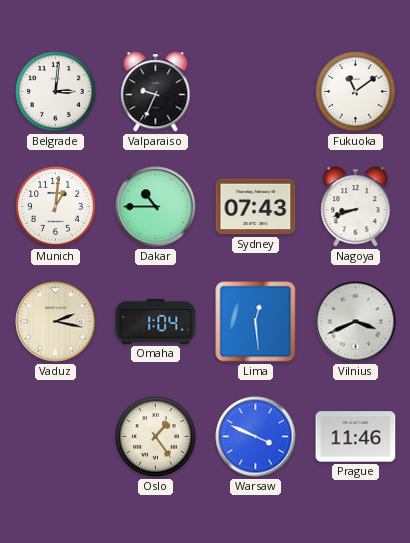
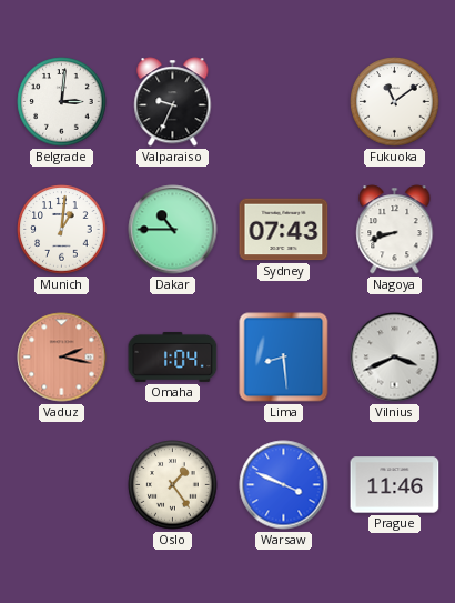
Vaduz dial: cream -> salmon
Lima: 12:29 -> 8:29
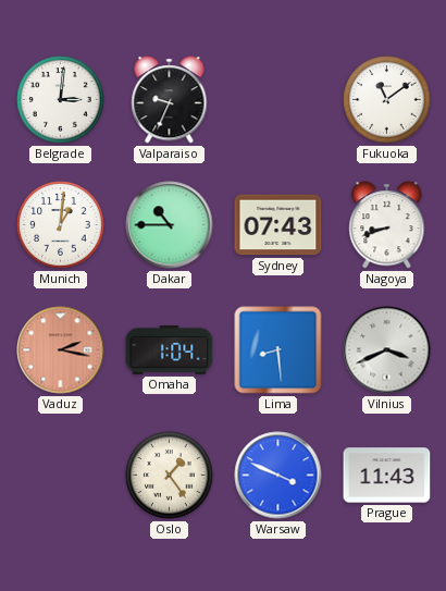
Prague: 11:46 -> 11:43
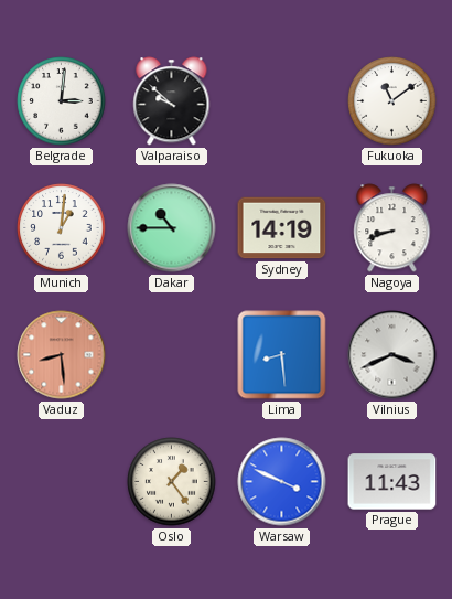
Valparaiso: 9:34 -> 9:52
Sydney: 07:43 -> 14:19
Vaduz: 2:17 -> 8:29
Omaha: 1:04 -> none
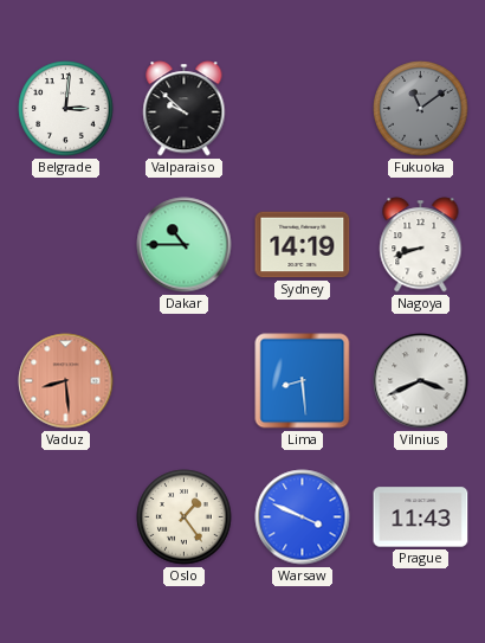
Fukuoka dial: white -> grey
Munich: 1:01 -> none
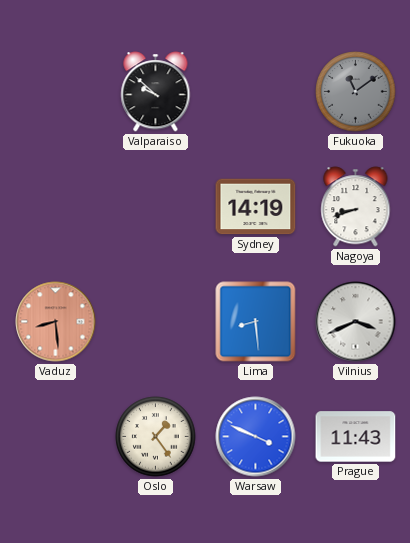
Belgrade: 3:01 -> none
Dakar: 10:45 -> none
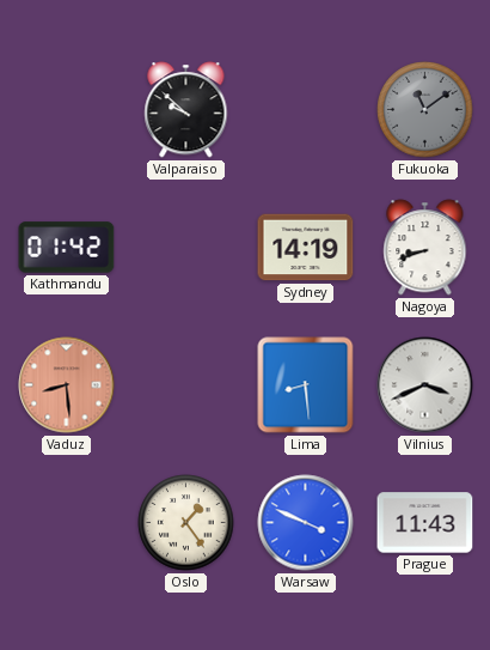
Kathmandu: none -> 01:42
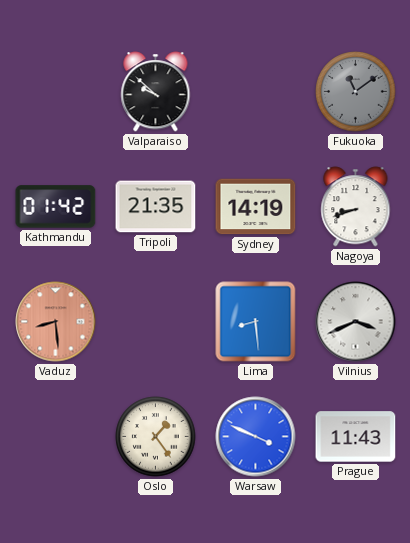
Tripoli: none -> 21:35
